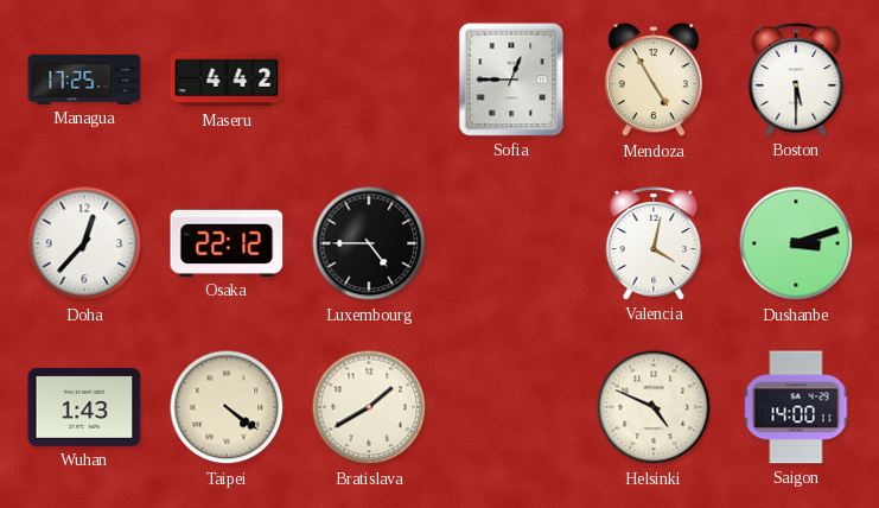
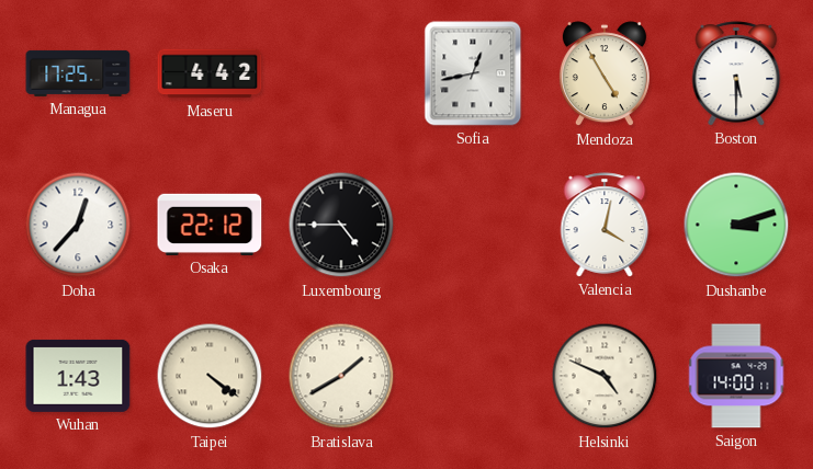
Sofia: 12:45 -> 12:43
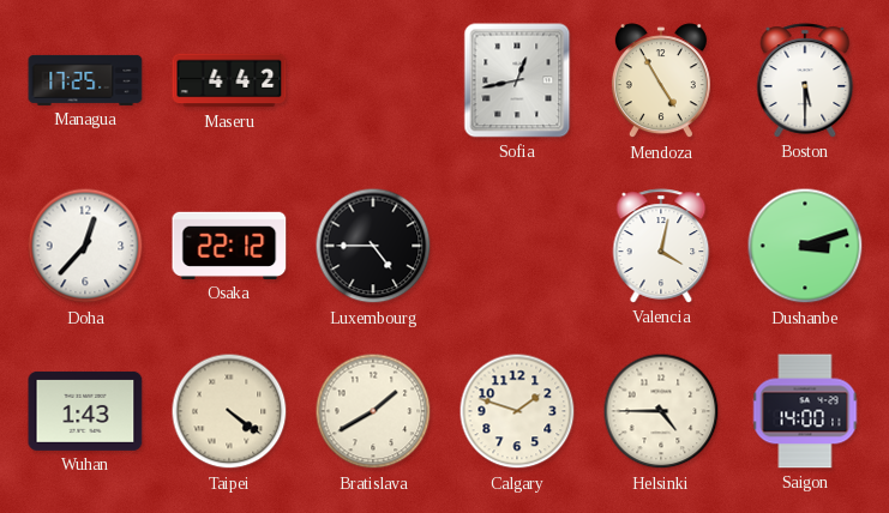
Calgary: none -> 1:48
Helsinki: 4:49 -> 4:45
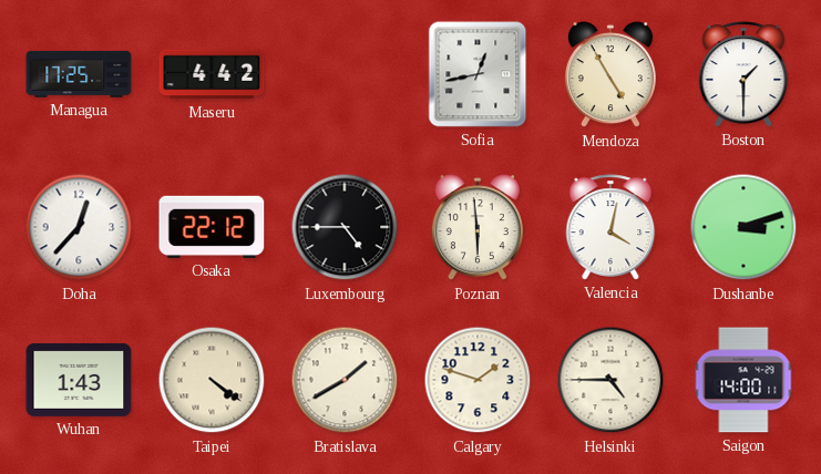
Boston: 5:30 -> 1:30
Poznan: none -> 5:59
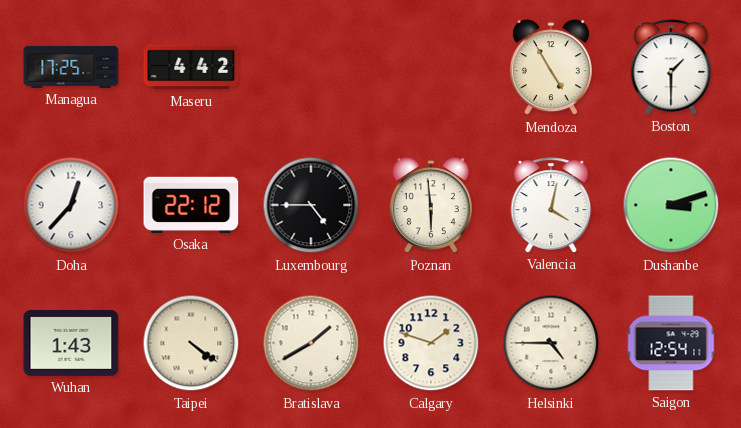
Sofia: 12:43 -> none
Saigon: 14:00 -> 12:54
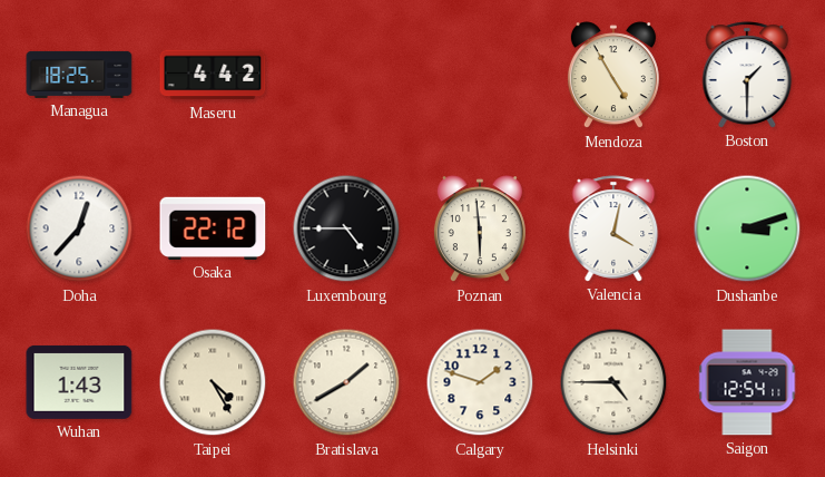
Managua: 17:25 -> 18:25
Taipei: 4:21 -> 4:25
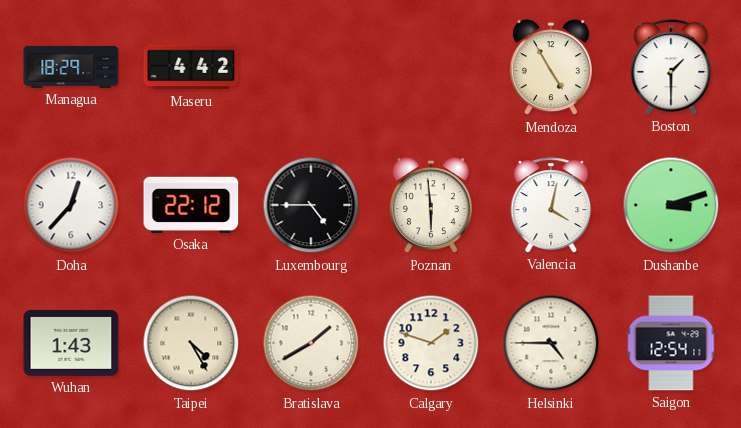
Managua: 18:25 -> 18:29
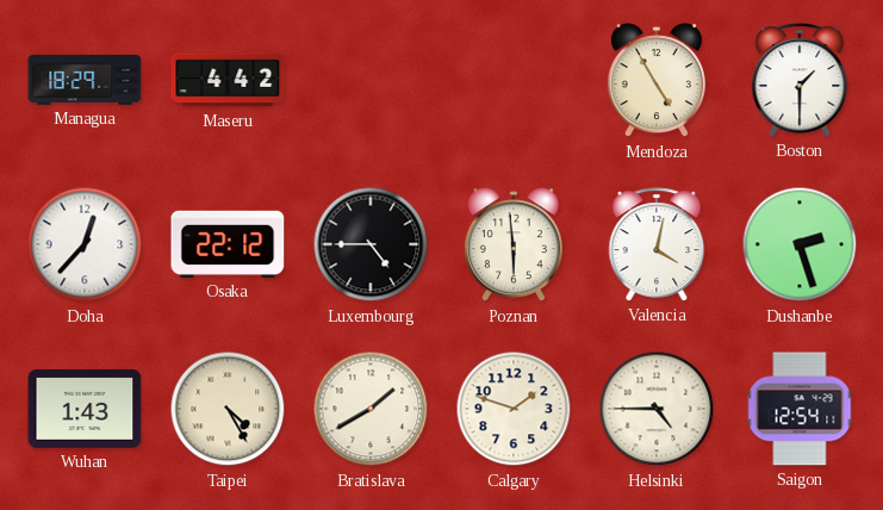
Dushanbe: 3:12 -> 2:27
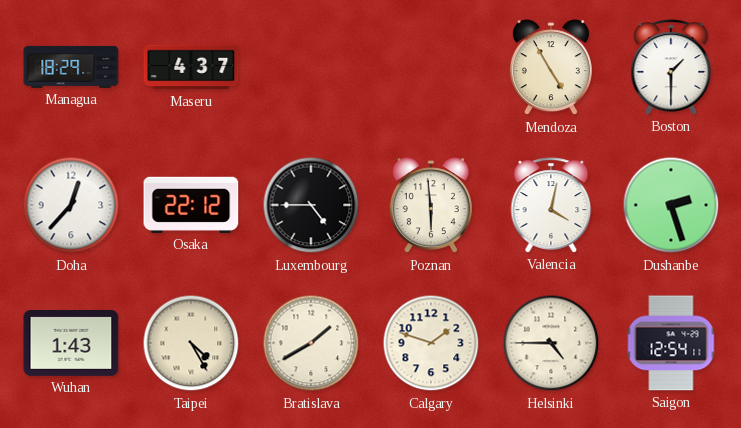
Maseru: 4:42 -> 4:37
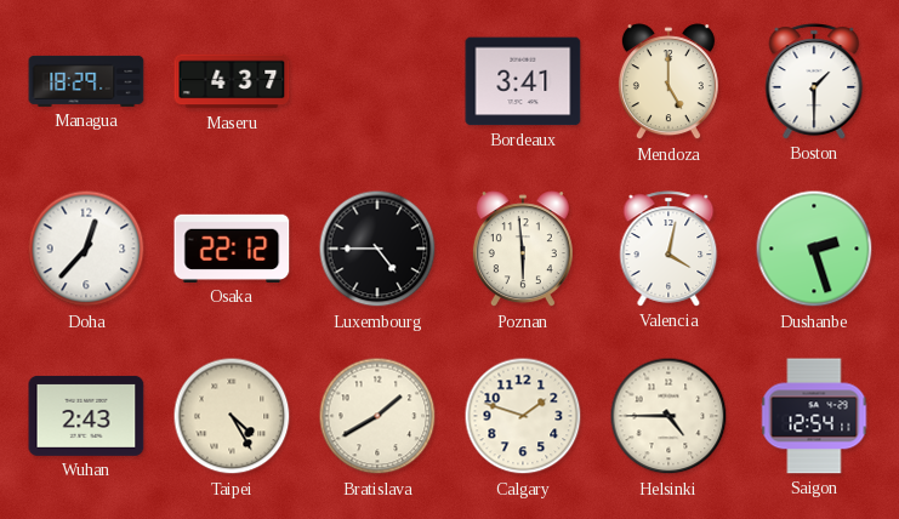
Bordeaux: none -> 3:41
Mendoza: 4:55 -> 5:00
Wuhan: 1:43 -> 2:43
